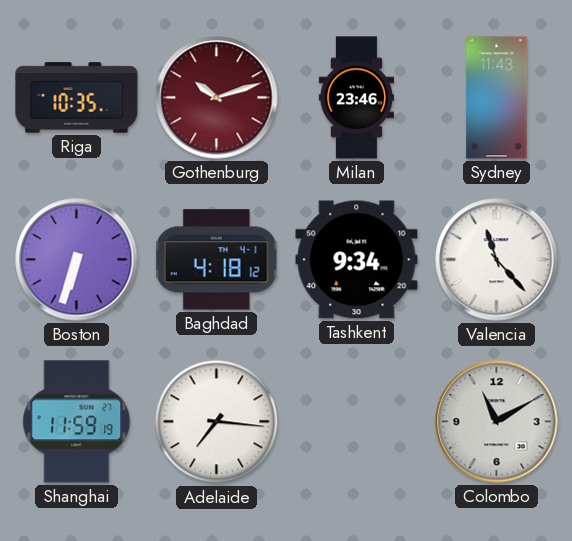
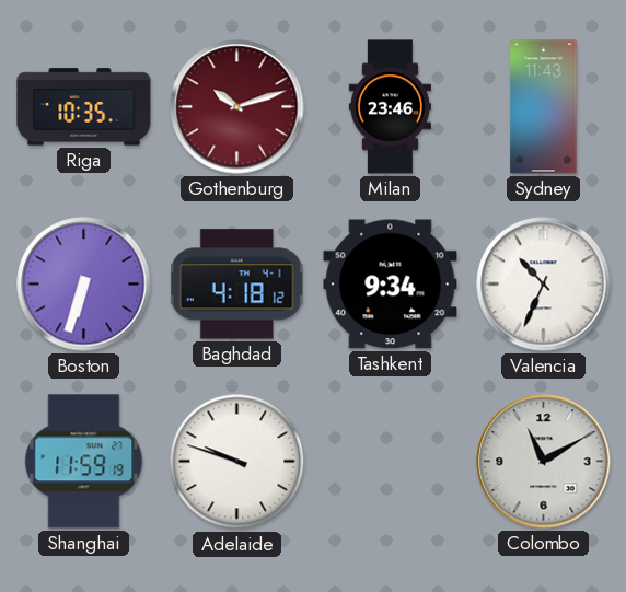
Valencia: 11:23 -> 10:34
Adelaide: 7:16 -> 9:48
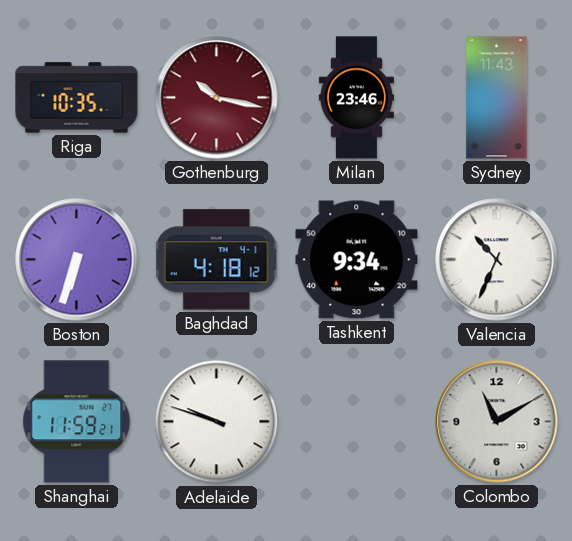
Gothenburg: 10:12 -> 10:17
Shanghai: 11:59:19 -> 11:59:21
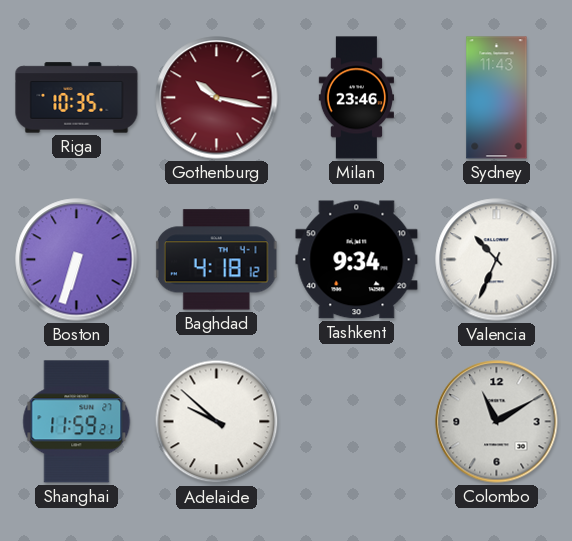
Adelaide: 9:48 -> 9:52
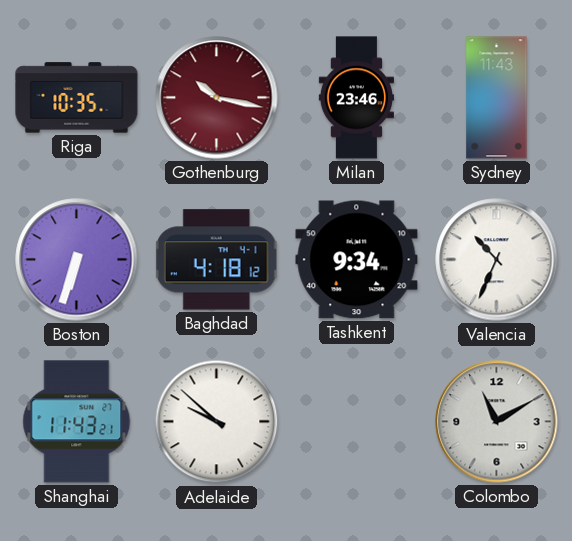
Shanghai: 11:59 -> 11:43
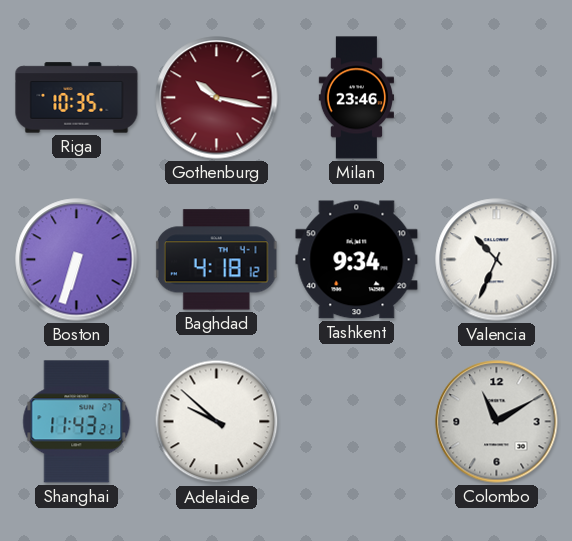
Sydney: 11:43 -> none
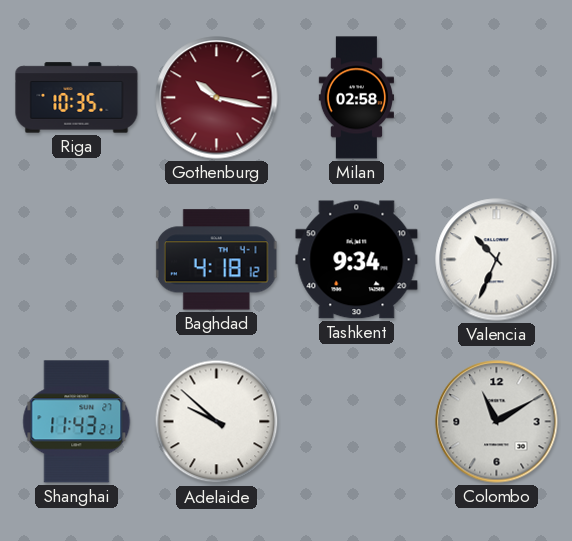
Milan: 23:46 -> 02:58
Boston: 6:33 -> none
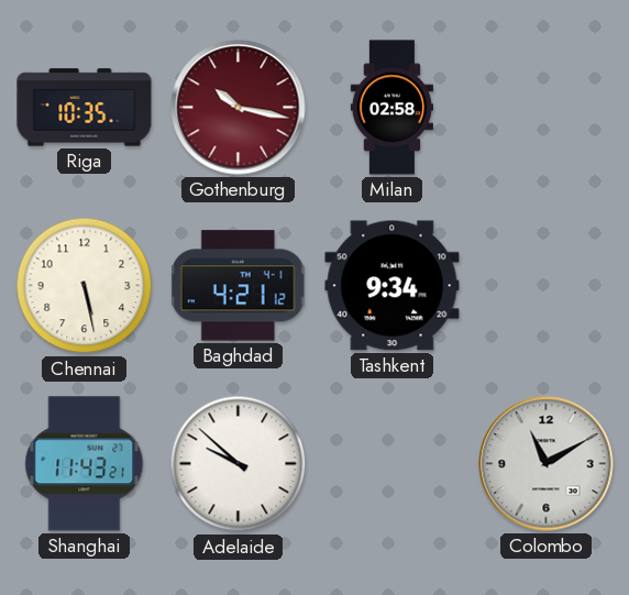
Chennai: none -> 5:28
Baghdad: 4:18 -> 4:21
Valencia: 10:34 -> none
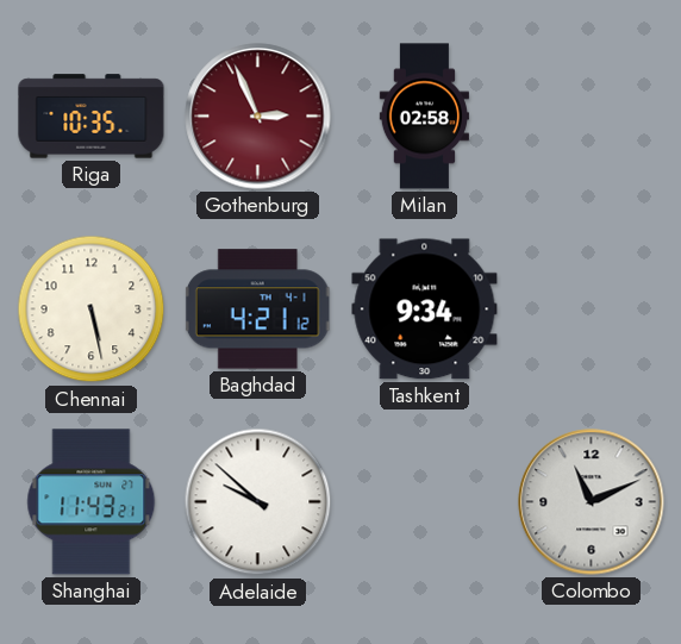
Gothenburg: 10:17 -> 2:56
Colombo: 11:10 -> 11:11
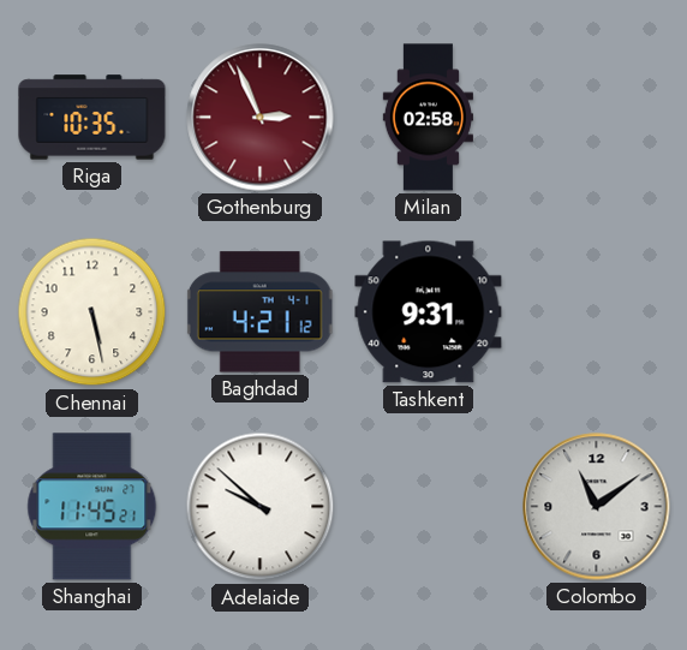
Tashkent: 9:34 -> 9:31
Shanghai: 11:43 -> 11:45
Colombo: 11:11 -> 11:09
